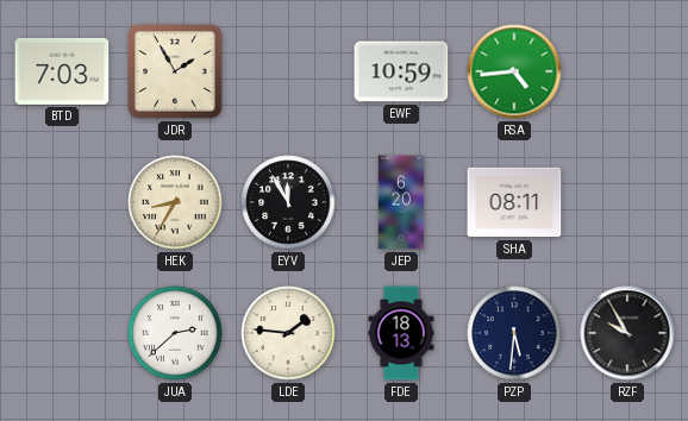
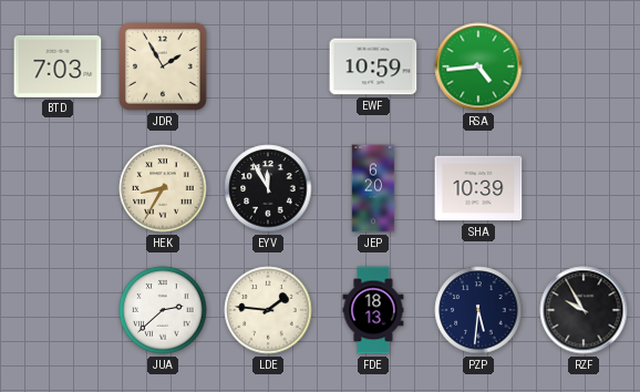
SHA: 08:11 -> 10:39
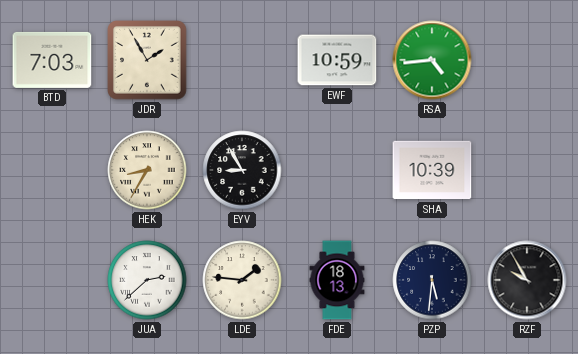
EYV: 11:55 -> 8:55
JEP: 6:20 -> none
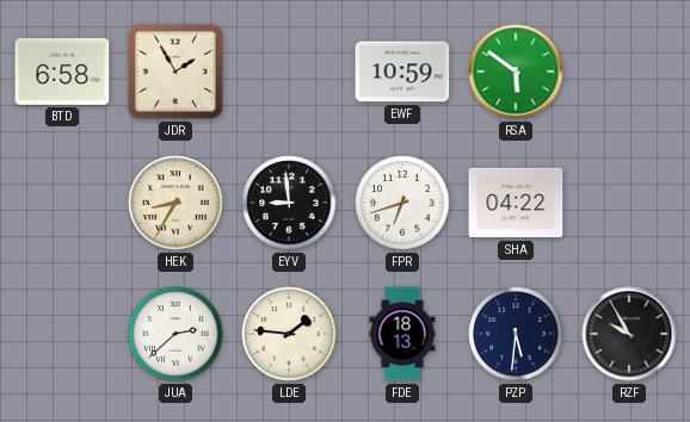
BTD: 7:03 -> 6:58
RSA: 4:44 -> 5:51
EYV: 8:55 -> 8:59
FPR: none -> 6:42
SHA: 10:39 -> 04:22
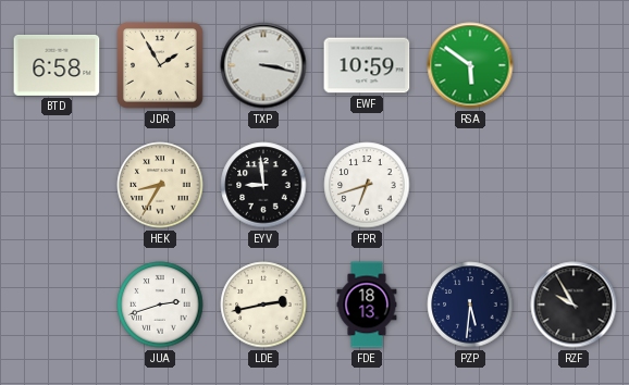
TXP: none -> 3:17
SHA: 04:22 -> none
JUA: 2:38 -> 2:42
LDE: 1:46 -> 2:43
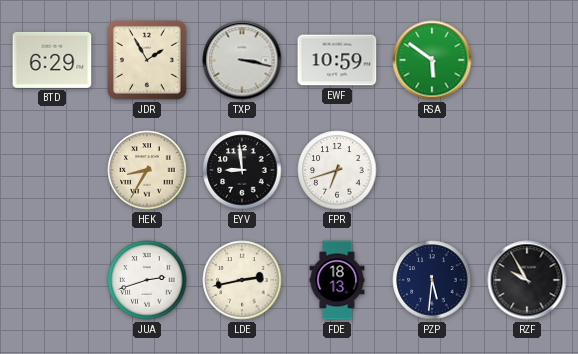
BTD: 6:58 -> 6:29
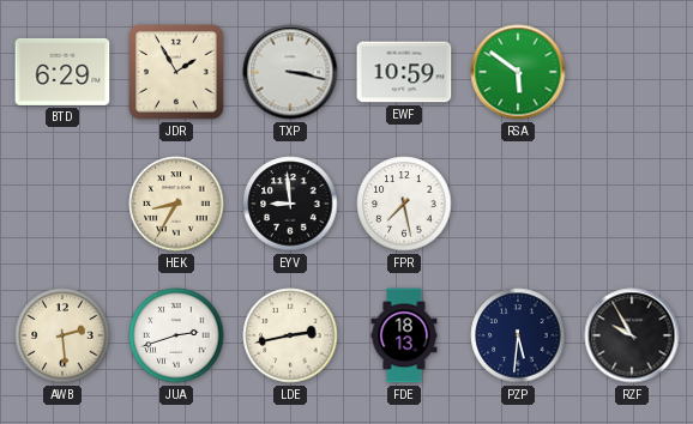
FPR: 6:42 -> 7:28
AWB: none -> 2:29
